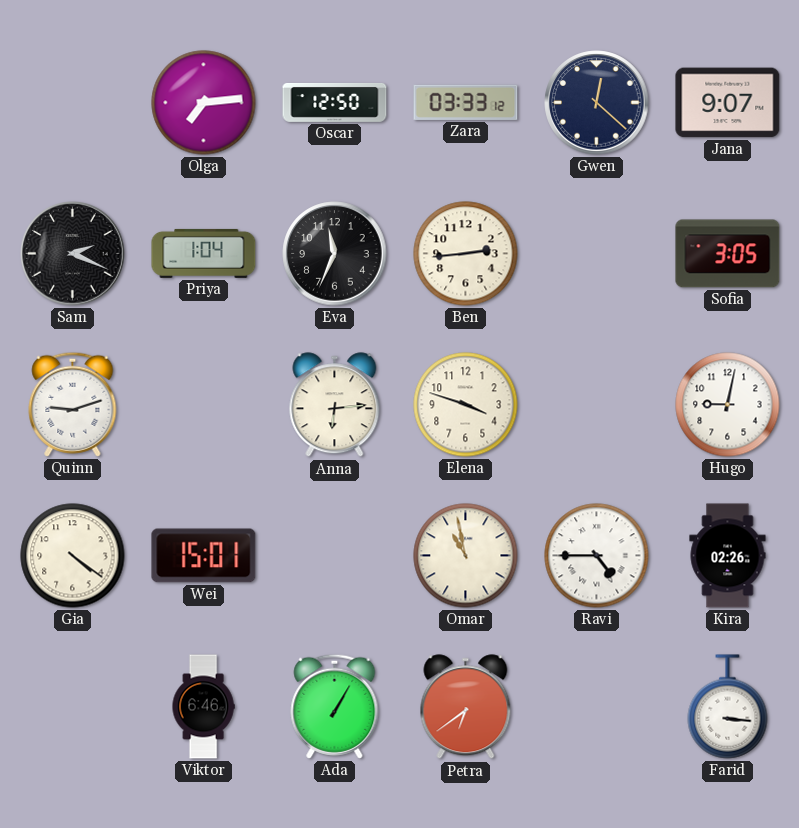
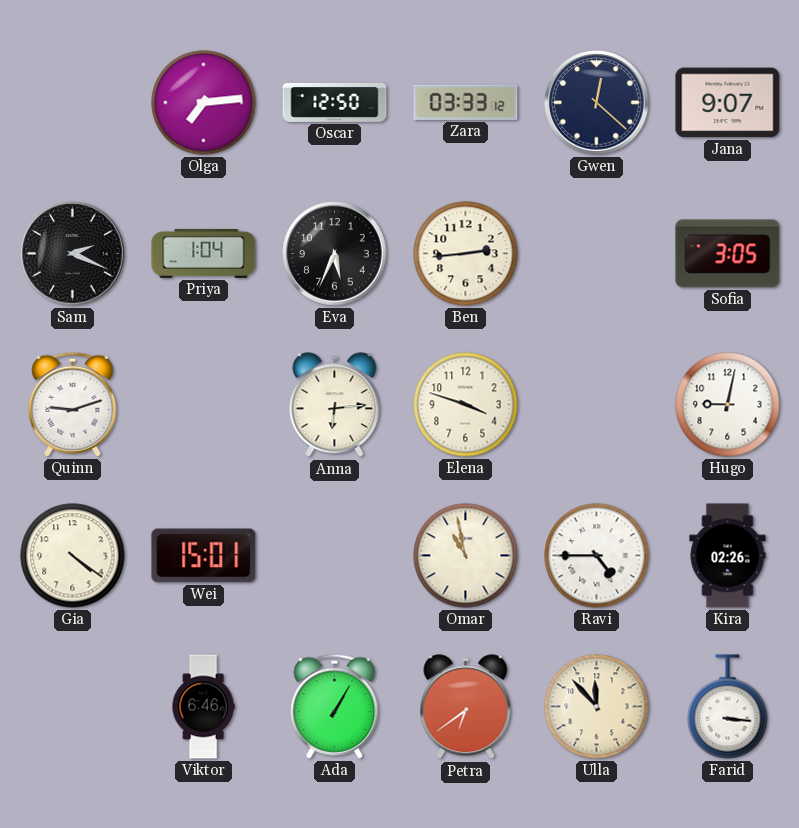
Eva: 11:34 -> 5:34
Ulla: none -> 11:53
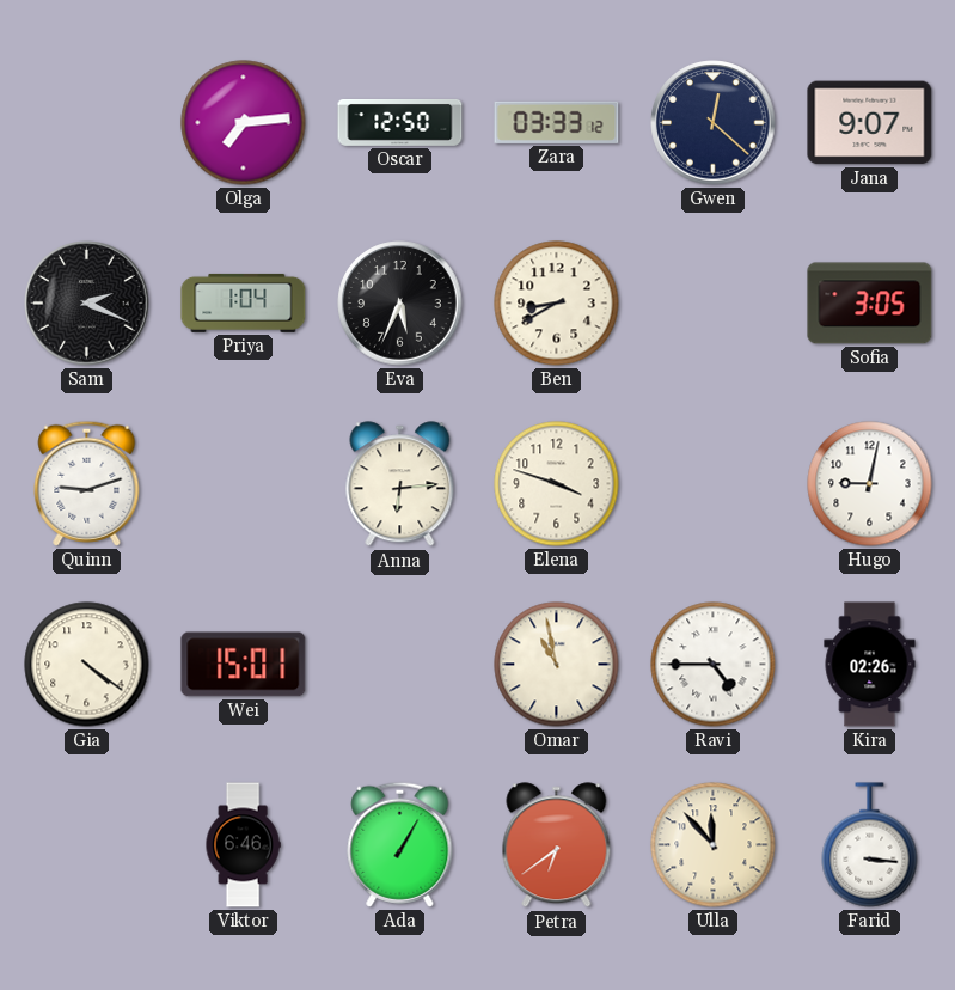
Ben: 2:44 -> 8:40
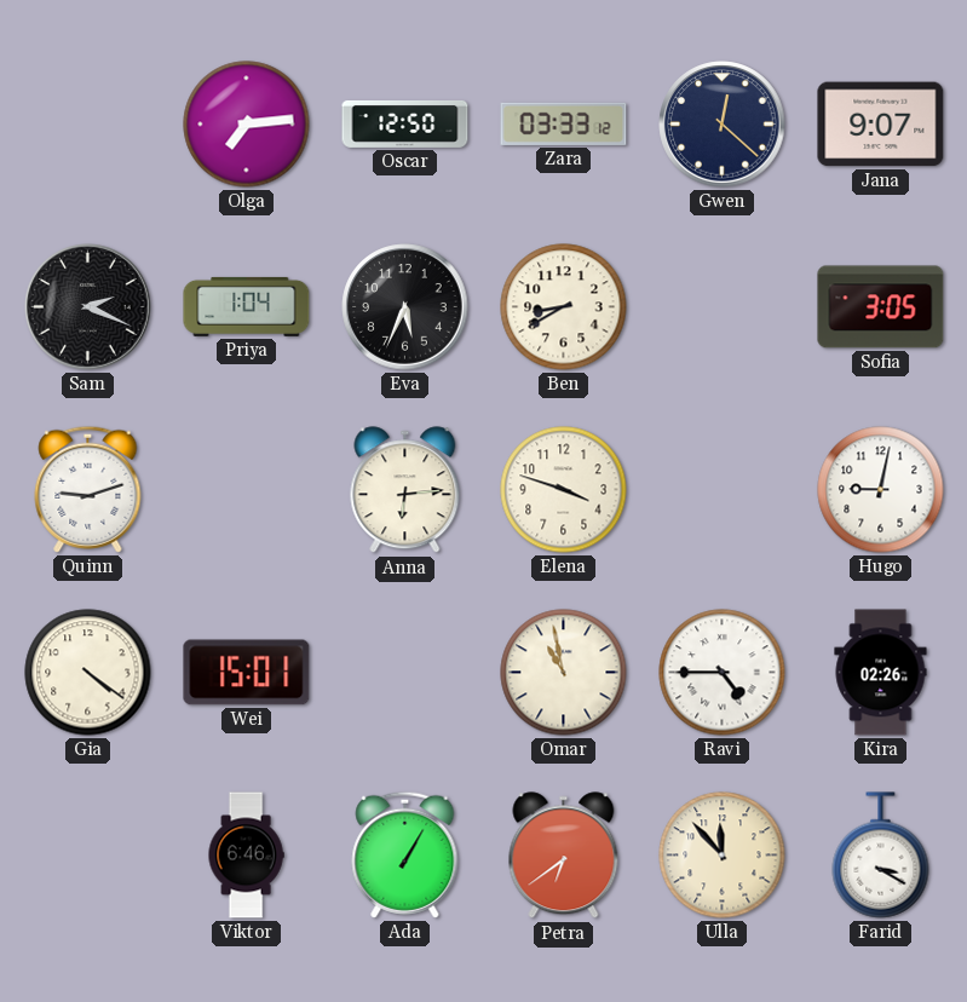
Farid: 3:16 -> 3:20
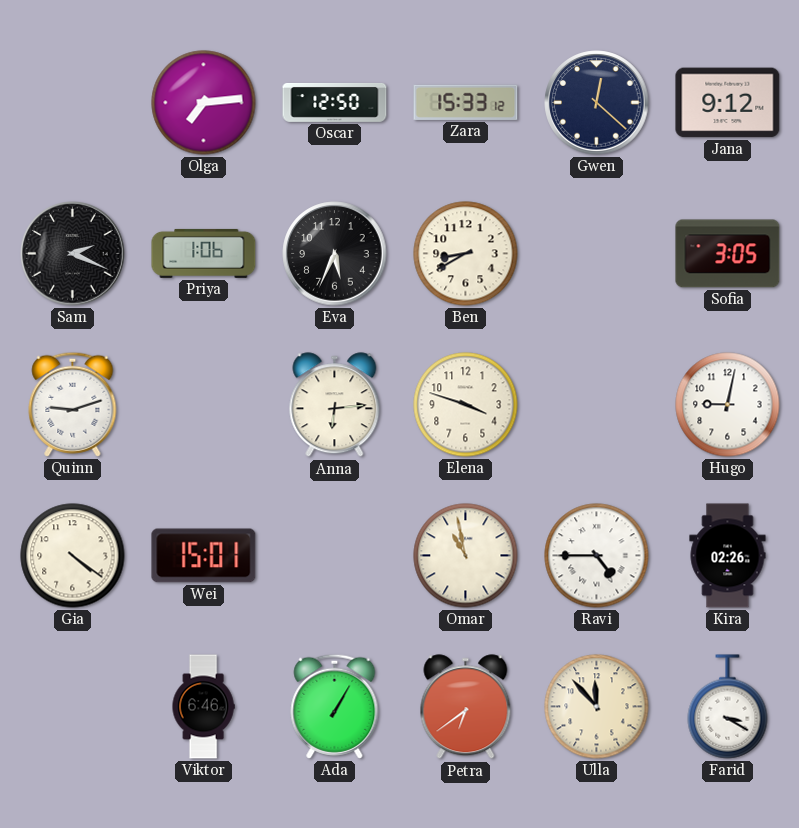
Zara: 03:33 -> 15:33
Jana: 9:07 -> 9:12
Priya: 1:04 -> 1:06
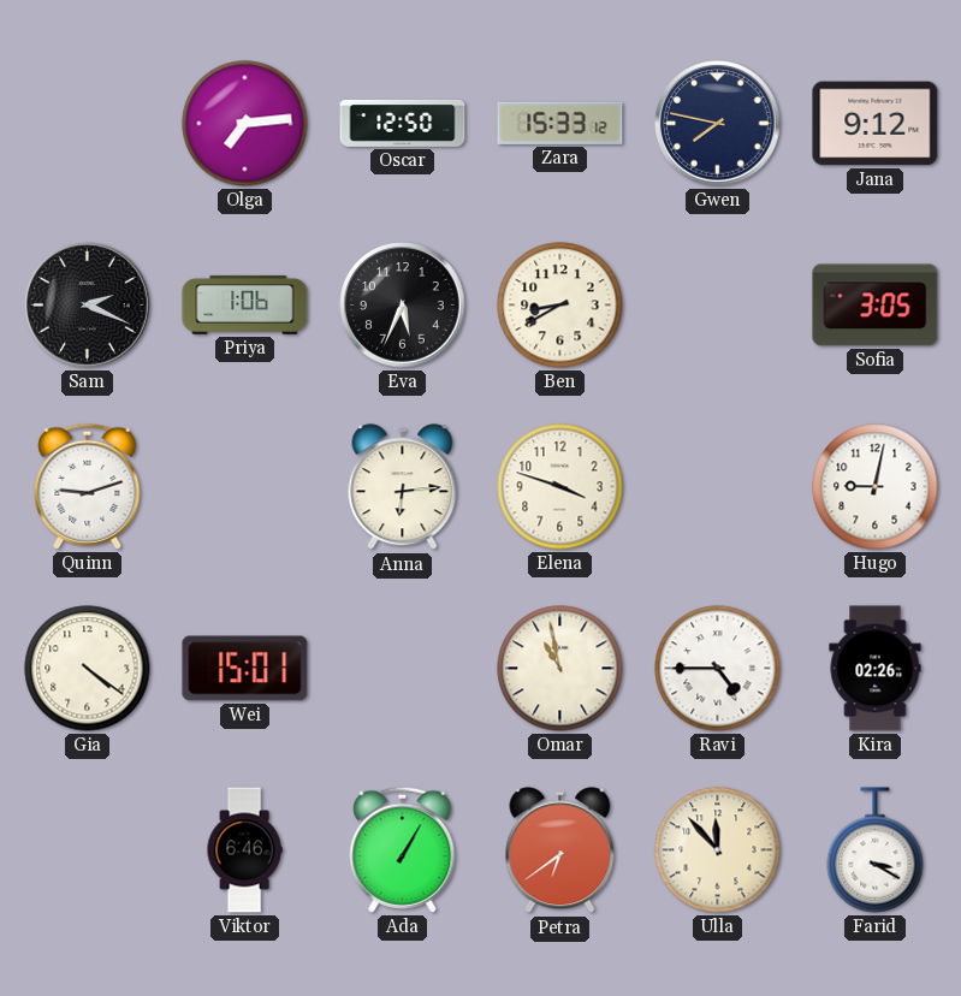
Gwen: 12:22 -> 7:47
